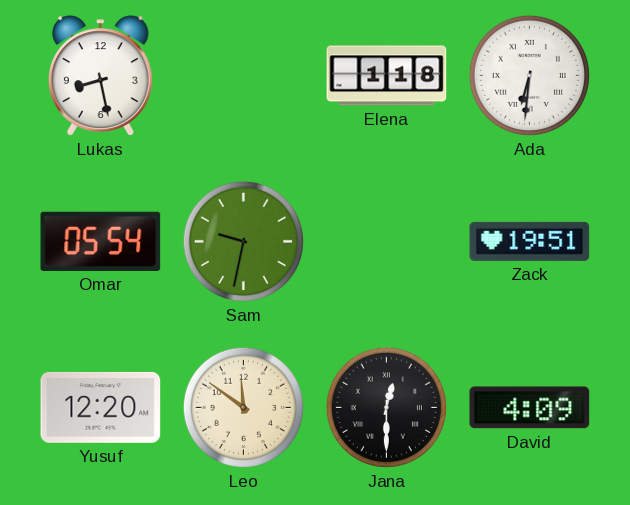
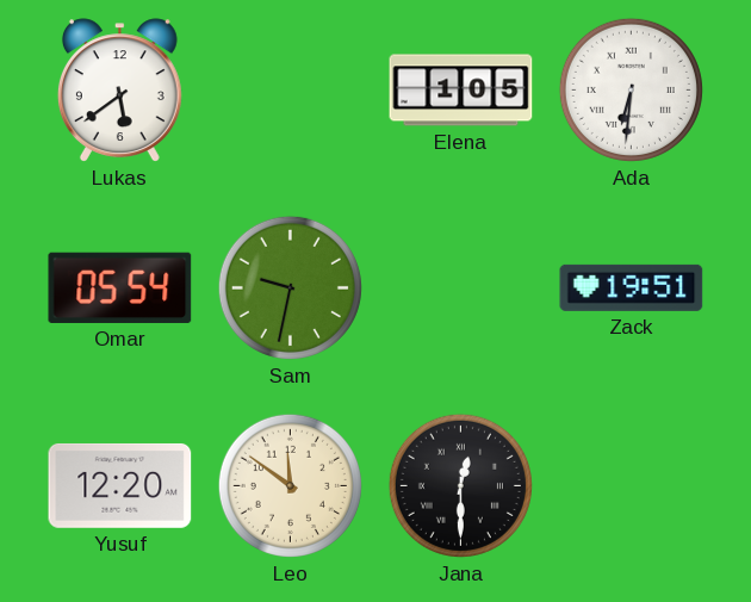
Lukas: 8:28 -> 5:39
Elena: 1:18 -> 1:05
David: 4:09 -> none
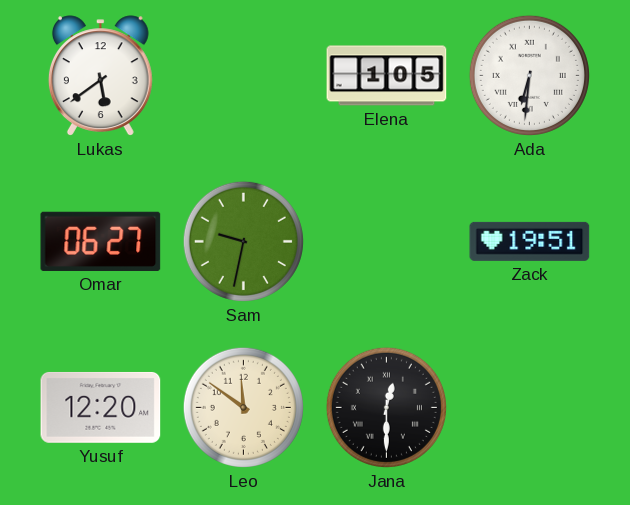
Omar: 05:54 -> 06:27
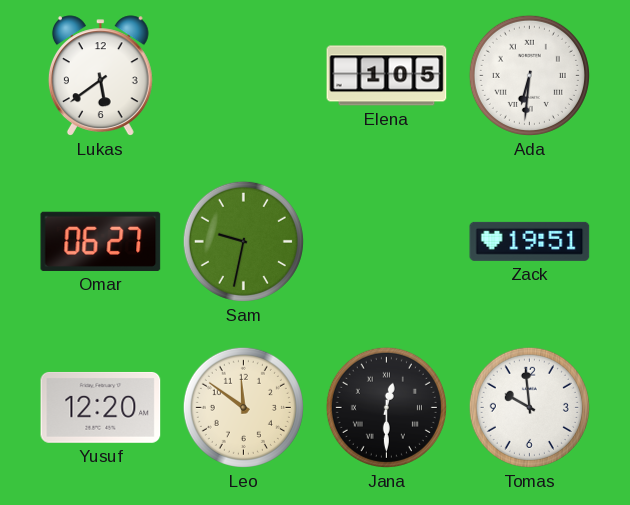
Tomas: none -> 9:59
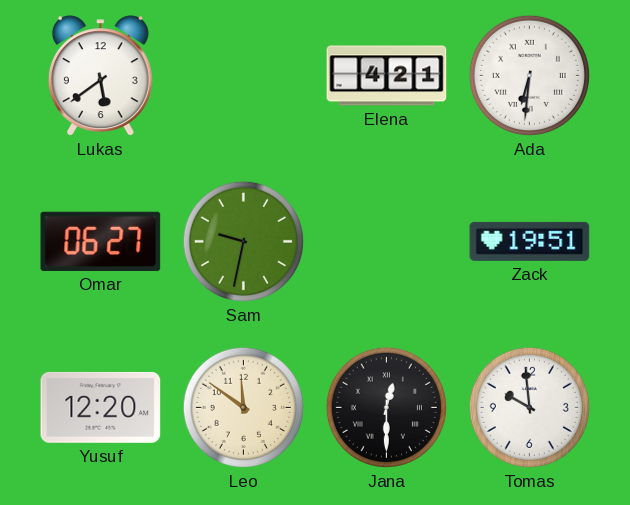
Elena: 1:05 -> 4:21
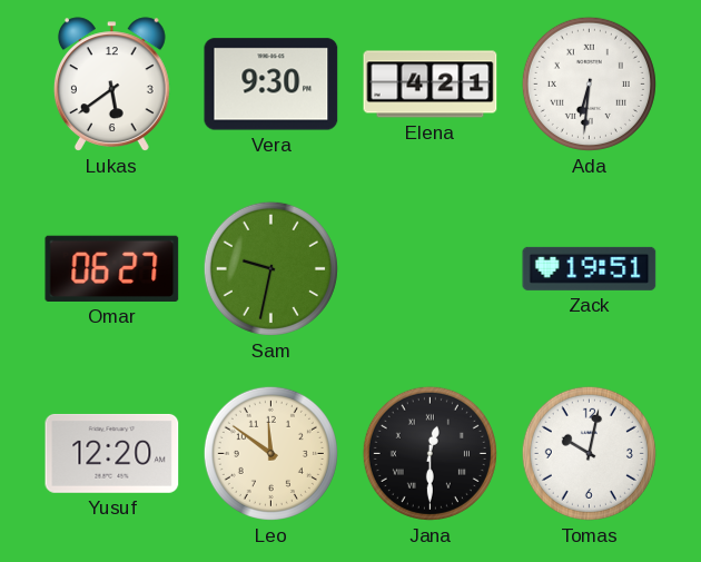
Vera: none -> 9:30
Tomas: 9:59 -> 10:02
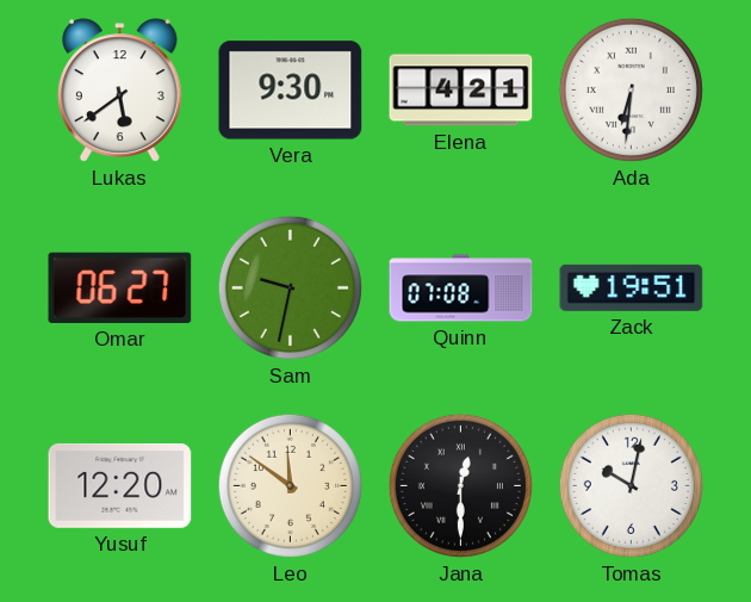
Quinn: none -> 07:08
